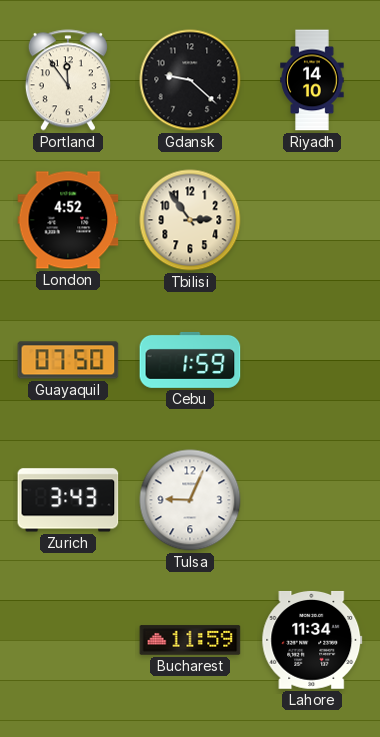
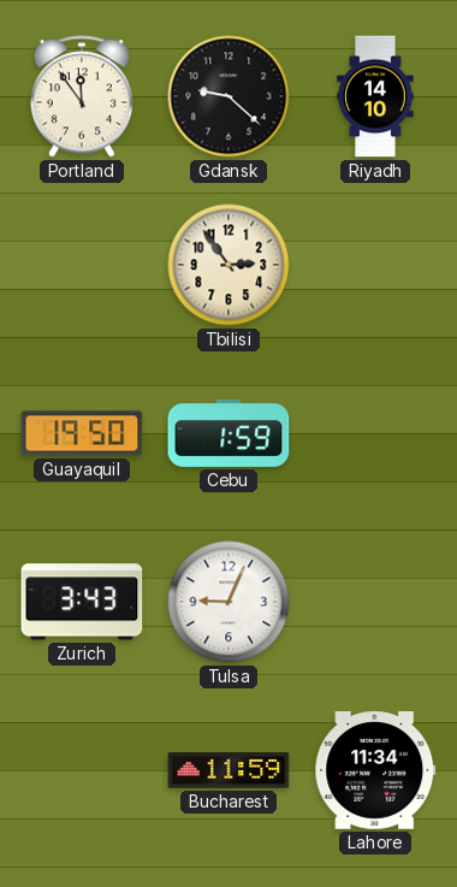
London: 4:52 -> none
Guayaquil: 07:50 -> 19:50
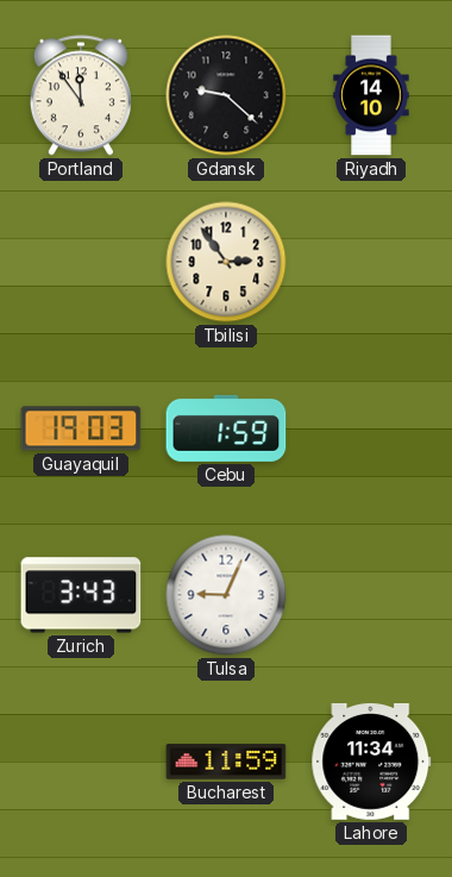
Guayaquil: 19:50 -> 19:03
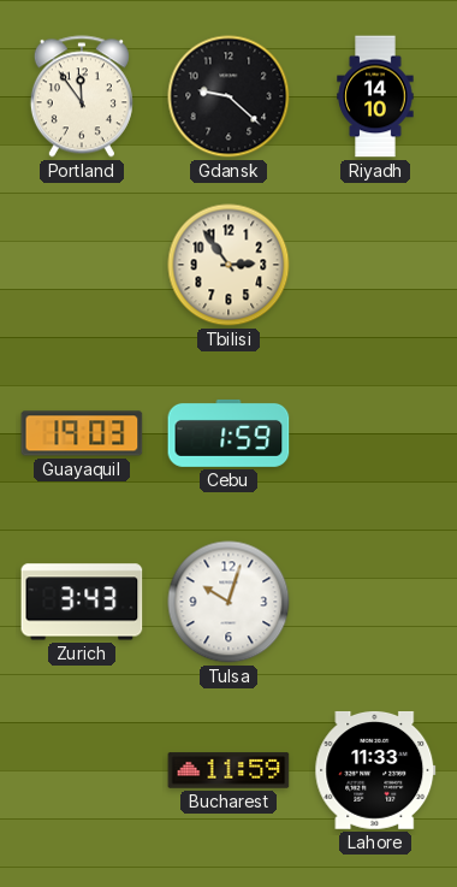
Tulsa: 9:04 -> 10:03
Lahore: 11:34 -> 11:33
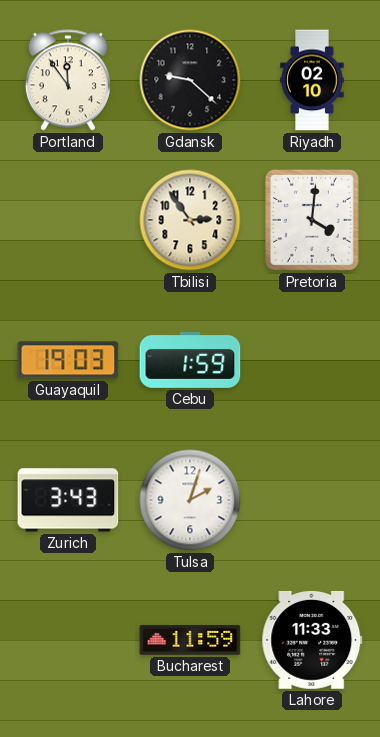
Riyadh: 14:10 -> 02:10
Pretoria: none -> 4:01
Tulsa: 10:03 -> 2:03
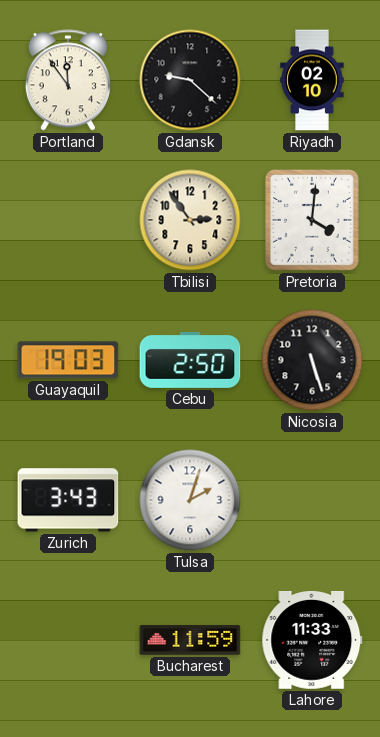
Cebu: 1:59 -> 2:50
Nicosia: none -> 5:27
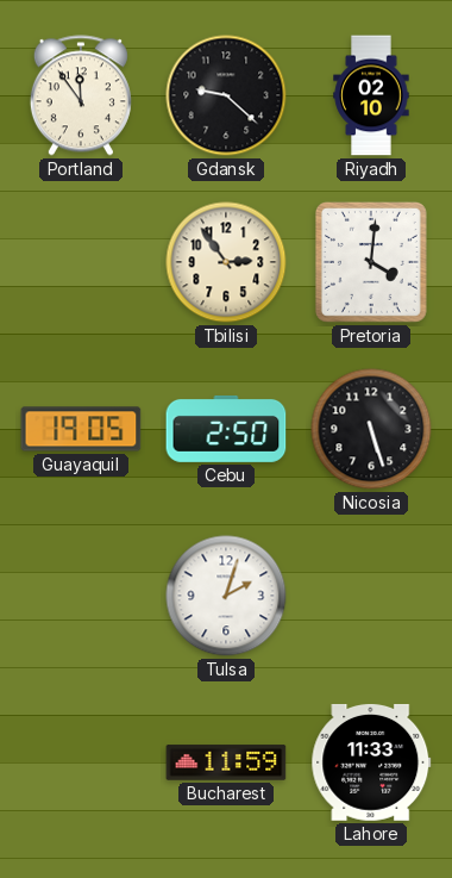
Guayaquil: 19:03 -> 19:05
Zurich: 3:43 -> none
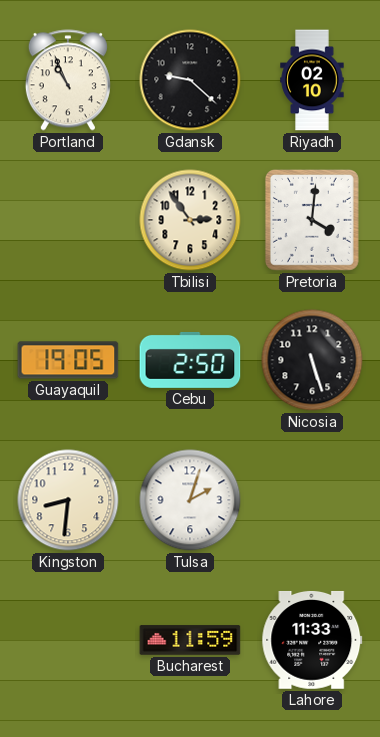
Portland: 11:54 -> 10:56
Kingston: none -> 8:31
